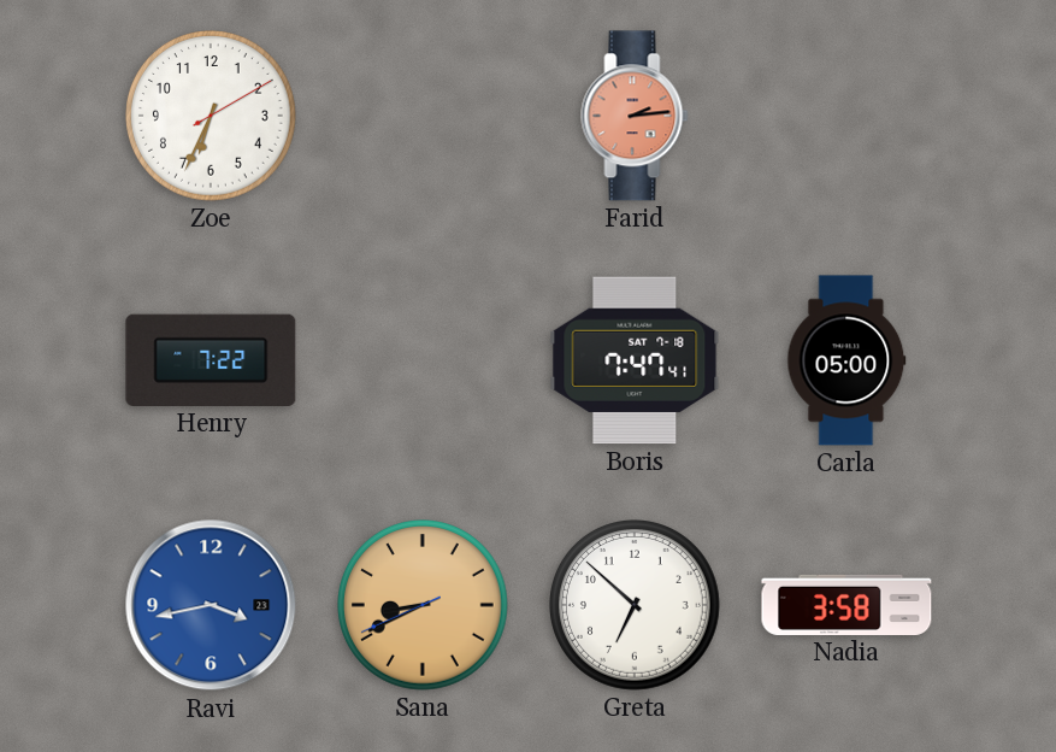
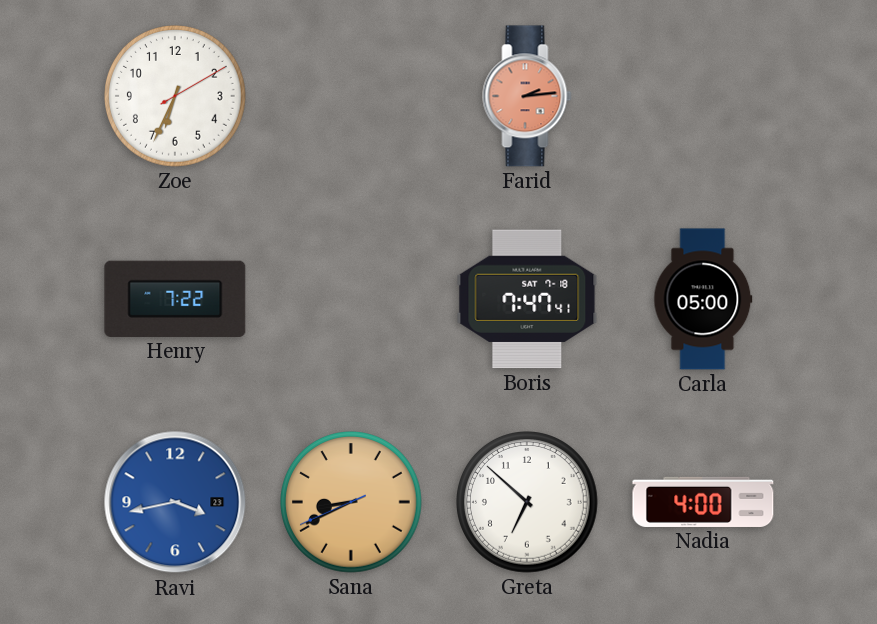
Nadia: 3:58 -> 4:00
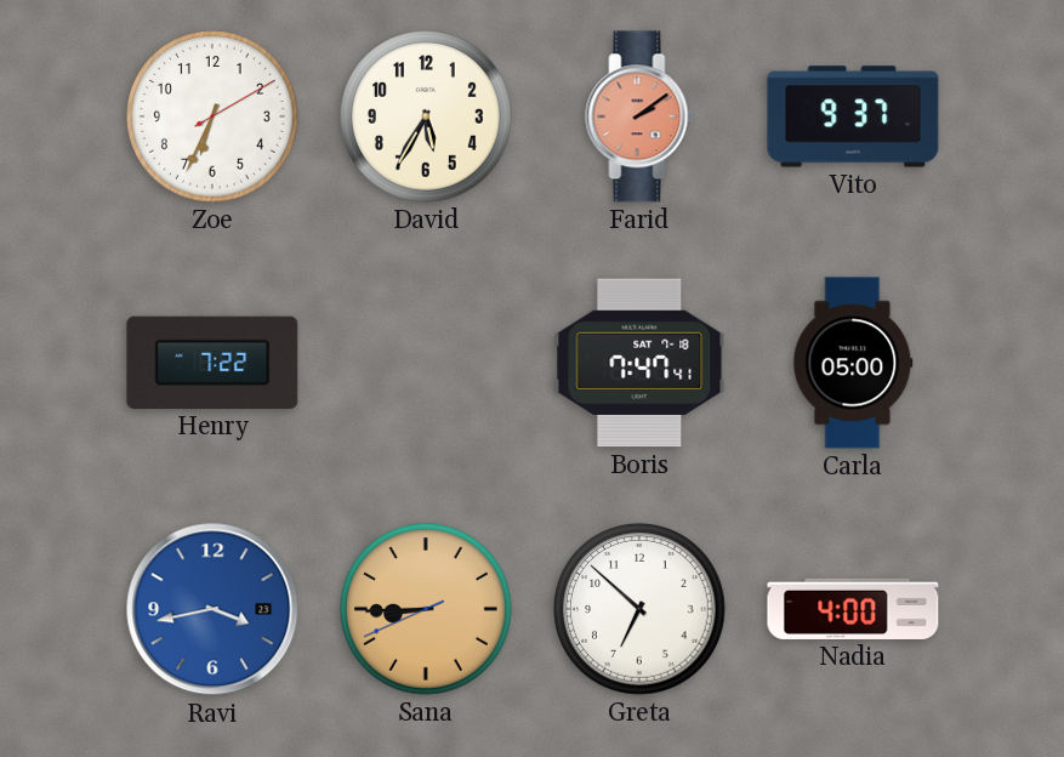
David: none -> 5:35
Farid: 2:14 -> 2:09
Vito: none -> 9:37
Sana: 8:40 -> 8:44
